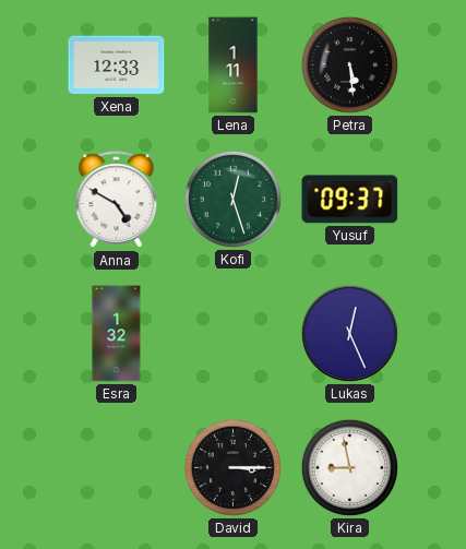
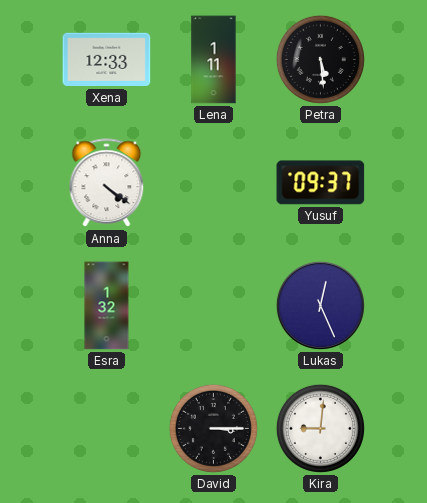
Anna: 4:50 -> 4:21
Kofi: 12:27 -> none
Kira: 8:58 -> 9:01
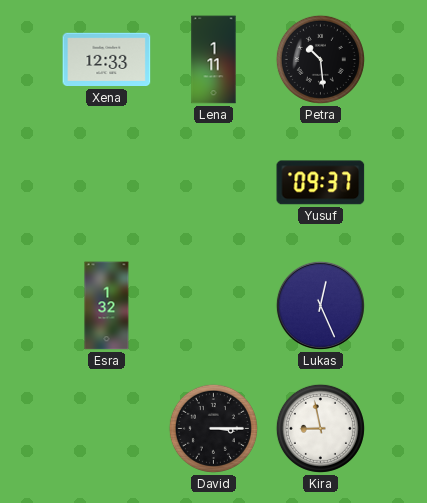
Petra: 5:29 -> 10:29
Anna: 4:21 -> none
Kira: 9:01 -> 8:58
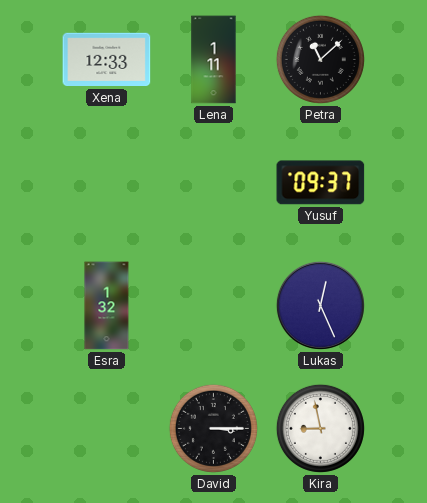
Petra: 10:29 -> 11:08
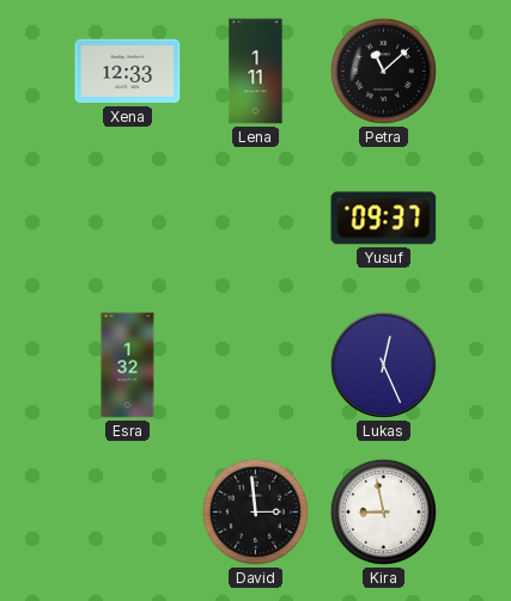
David: 3:15 -> 2:59
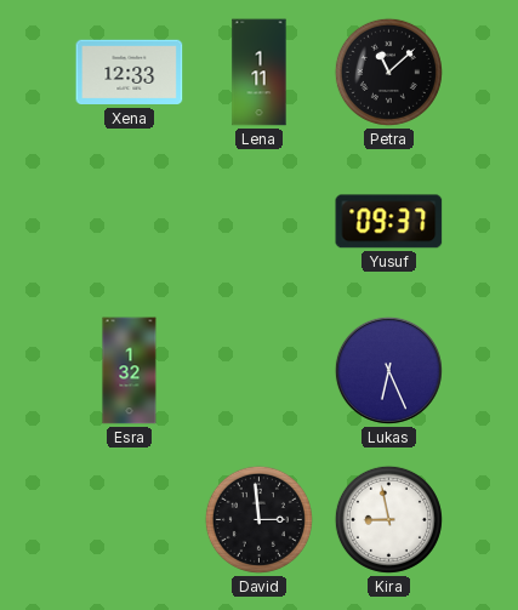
Lukas: 12:26 -> 6:26
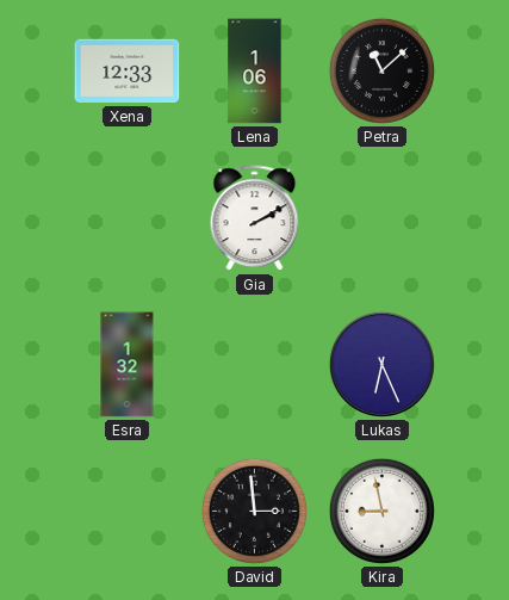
Lena: 1:11 -> 1:06
Gia: none -> 2:10
Yusuf: 09:37 -> none
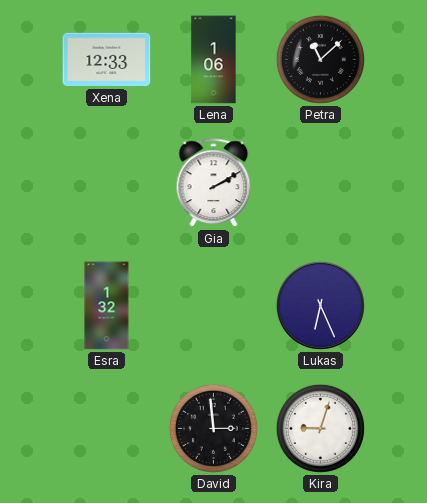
Kira: 8:58 -> 9:03
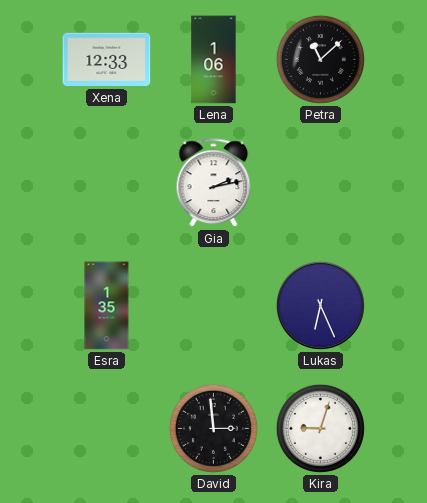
Gia: 2:10 -> 2:13
Esra: 1:32 -> 1:35
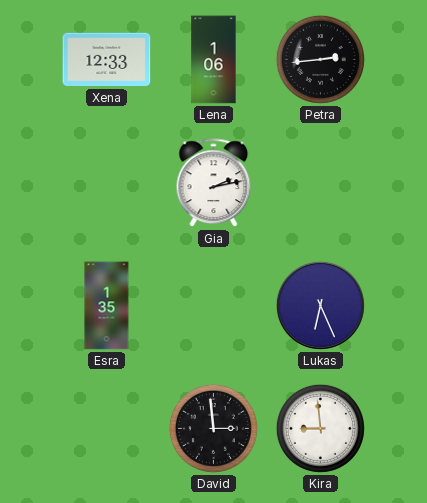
Petra: 11:08 -> 2:44
Kira: 9:03 -> 8:59
